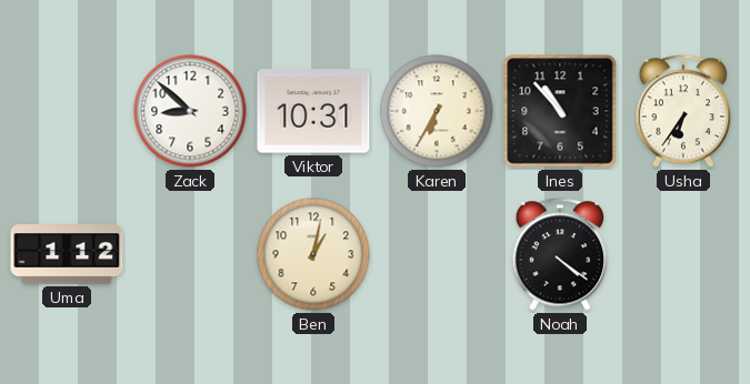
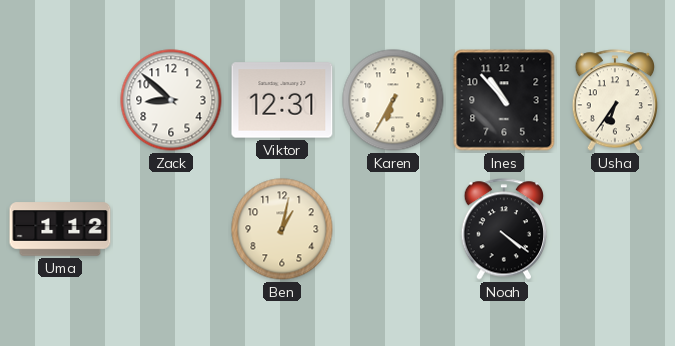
Viktor: 10:31 -> 12:31
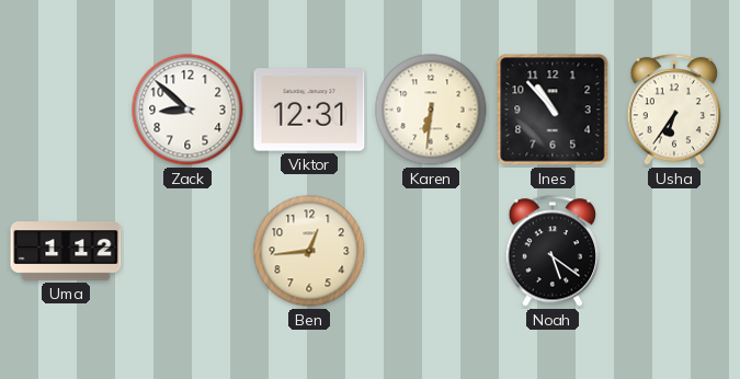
Karen: 6:35 -> 6:31
Ben: 1:02 -> 12:44
Noah: 4:21 -> 5:21
